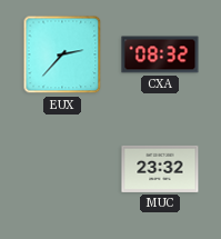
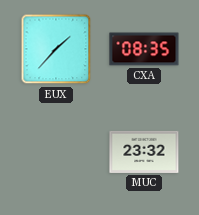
EUX: 2:37 -> 1:37
CXA: 08:32 -> 08:35
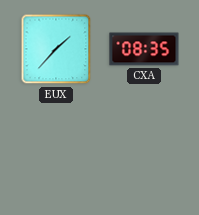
MUC: 23:32 -> none
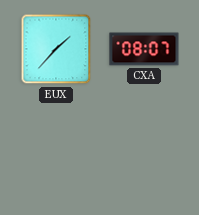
CXA: 08:35 -> 08:07
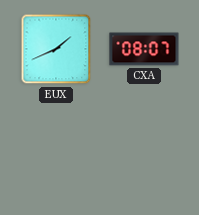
EUX: 1:37 -> 1:41
